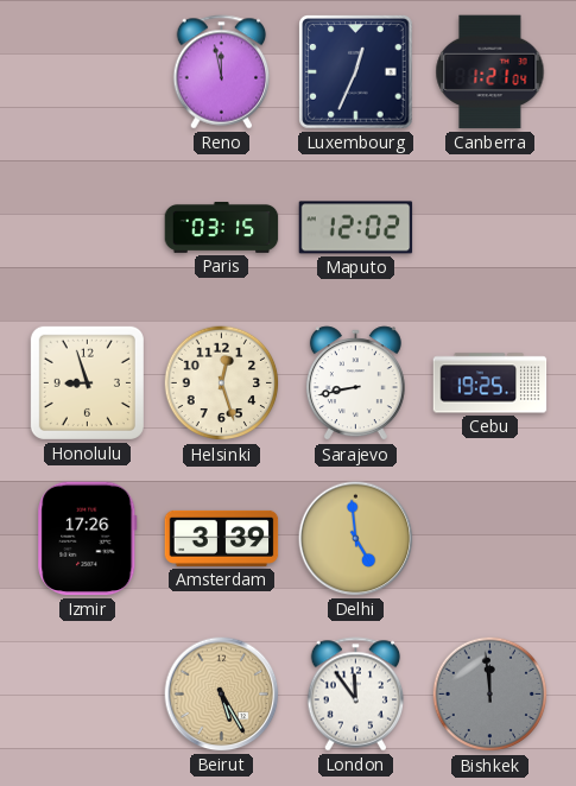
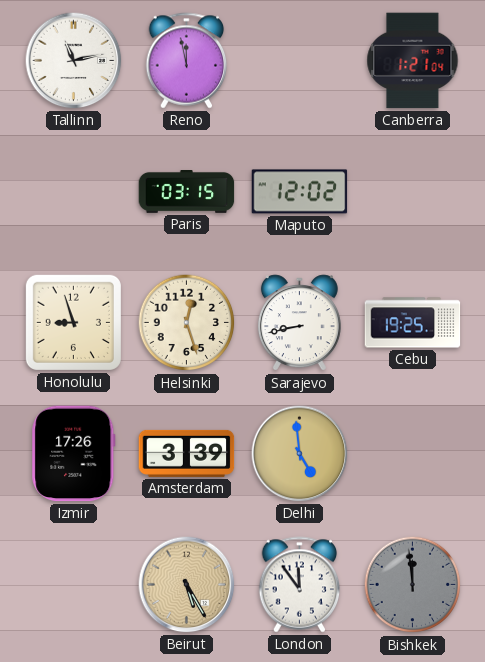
Tallinn: none -> 11:13
Luxembourg: 12:34 -> none
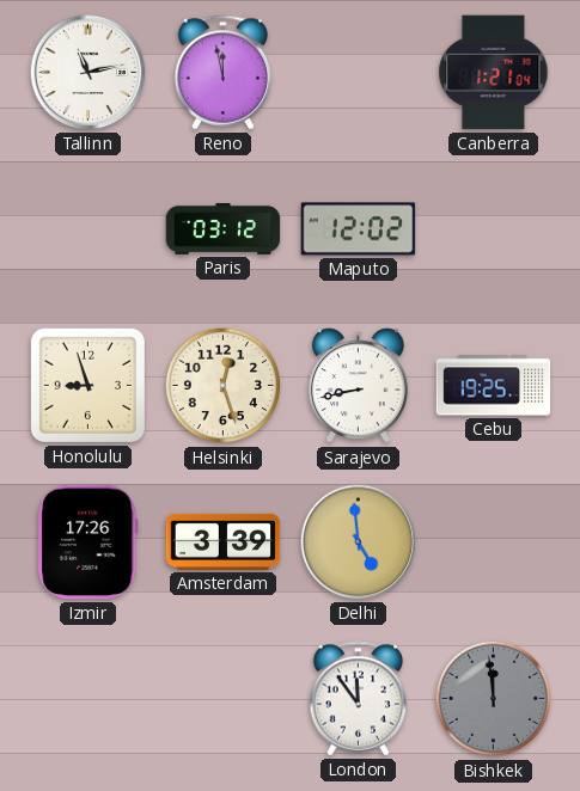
Paris: 03:15 -> 03:12
Beirut: 5:25 -> none
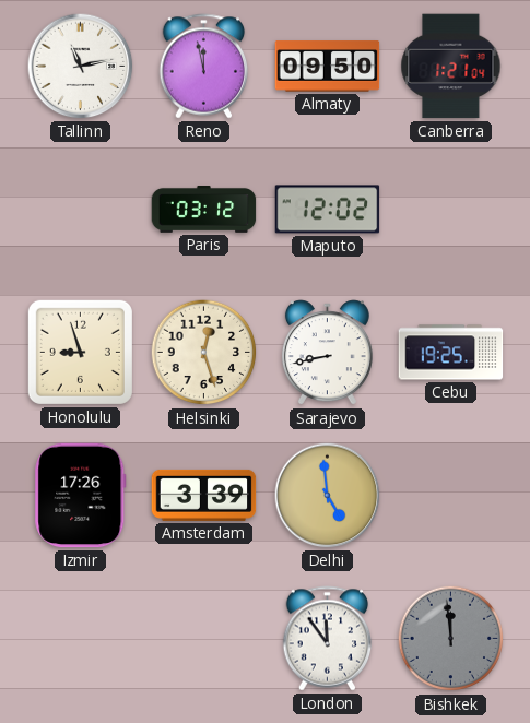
Almaty: none -> 09:50
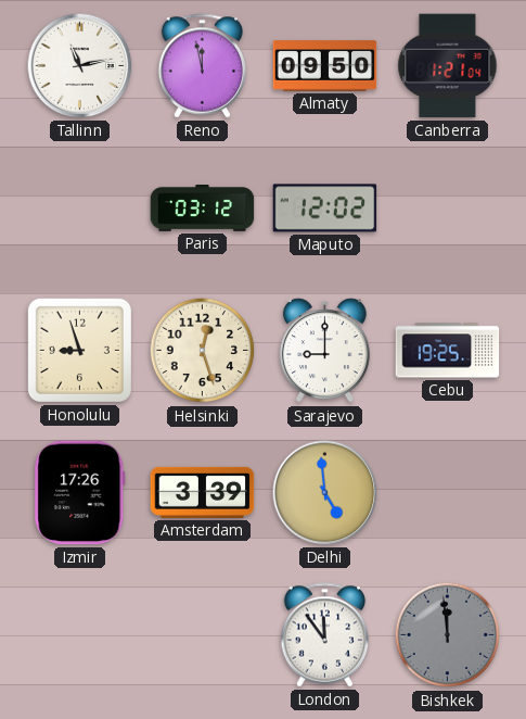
Sarajevo: 8:43 -> 9:00
